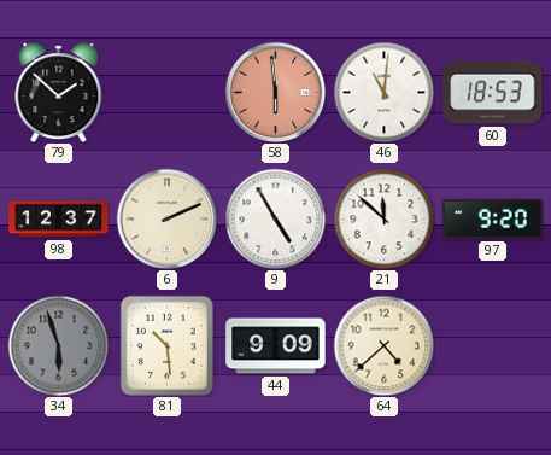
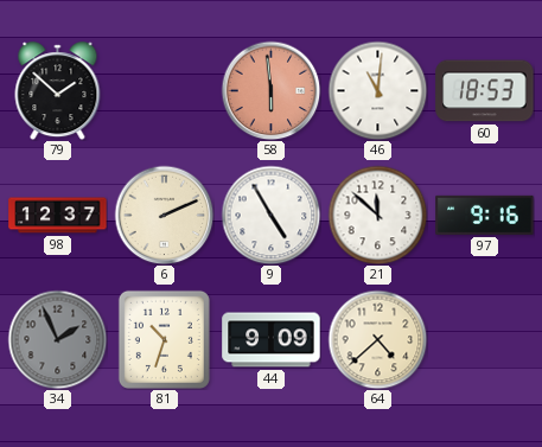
97: 9:20 -> 9:16
34: 5:57 -> 1:56
81: 10:29 -> 10:33
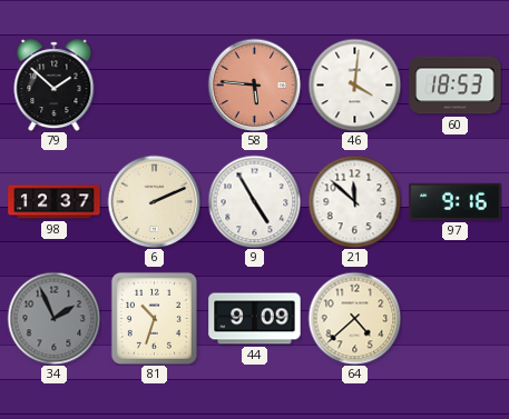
58: 5:59 -> 5:46
46: 11:01 -> 4:01
